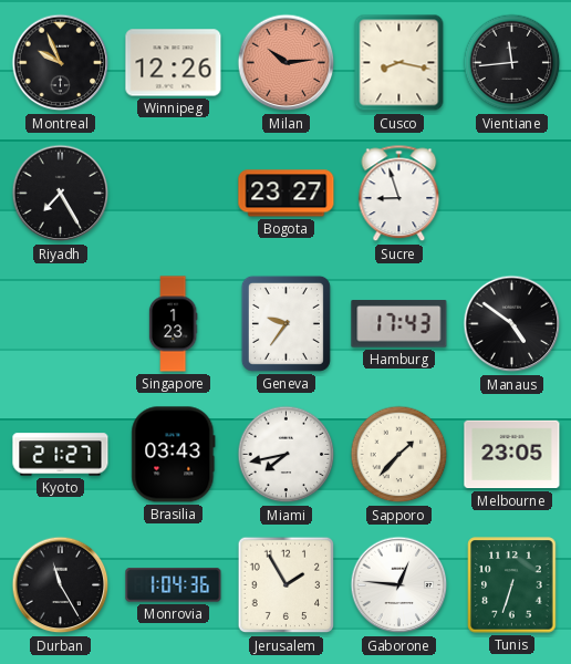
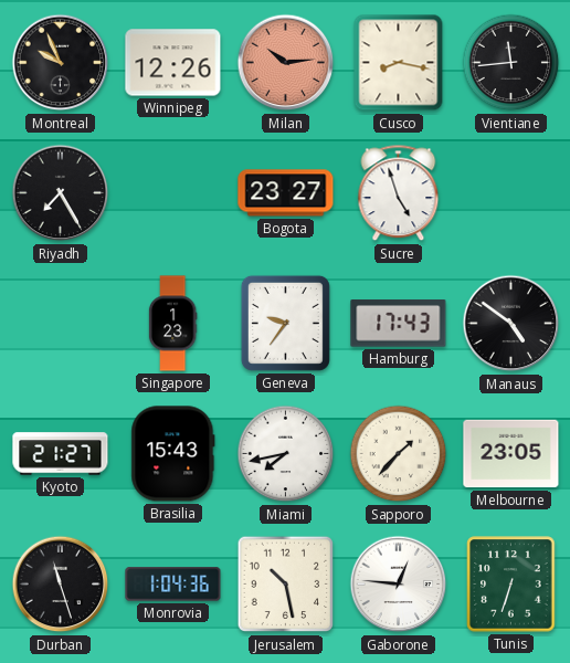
Sucre: 8:57 -> 4:57
Brasilia: 03:43 -> 15:43
Durban: 11:25 -> 11:27
Jerusalem: 1:55 -> 10:28
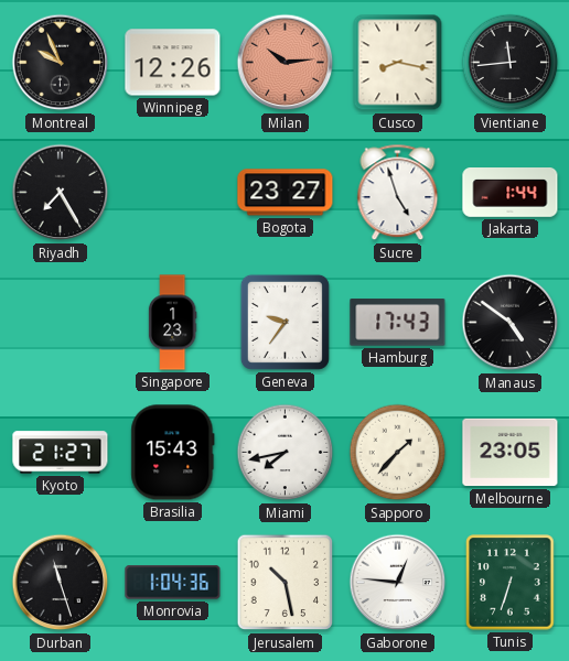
Jakarta: none -> 1:44
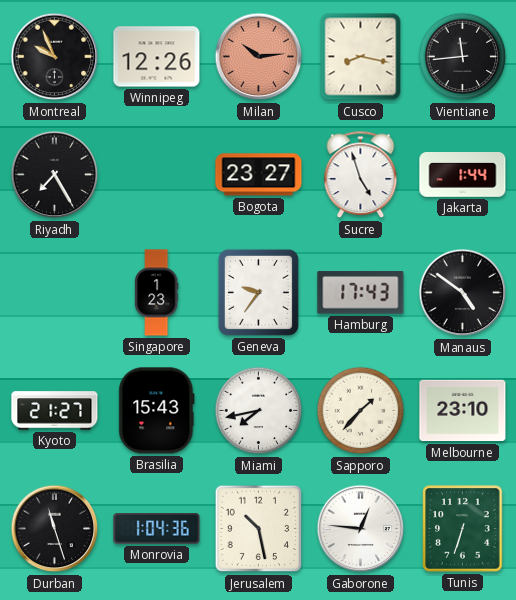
Melbourne: 23:05 -> 23:10
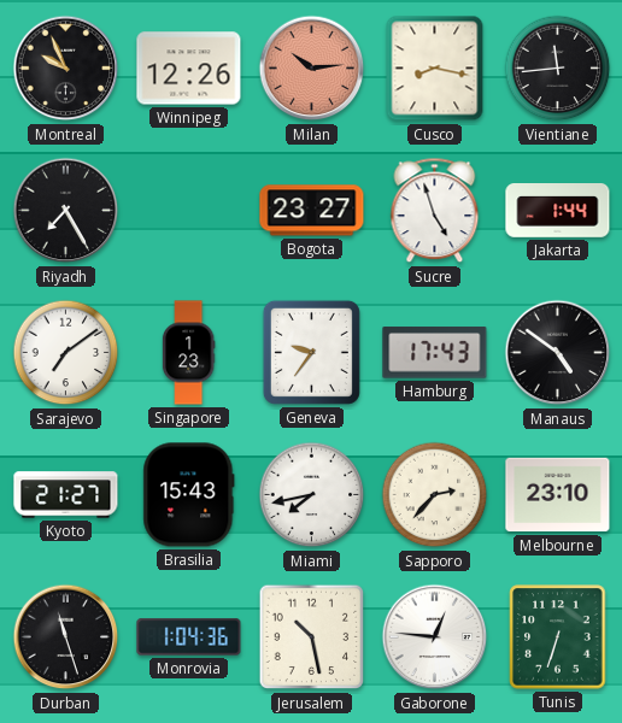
Sarajevo: none -> 7:09
Sapporo: 1:37 -> 2:37
